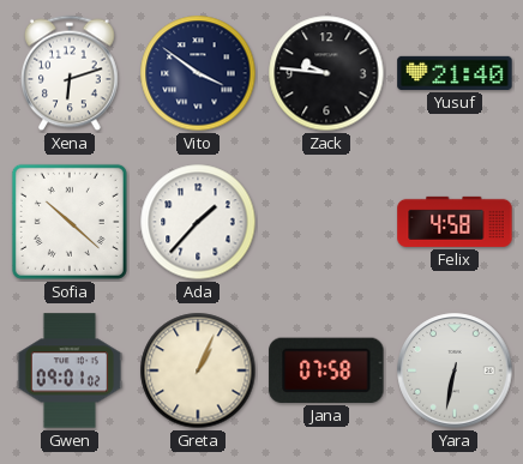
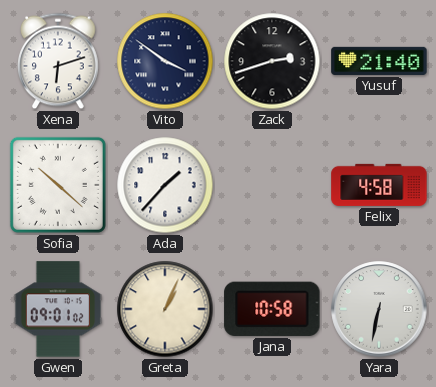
Zack: 9:46 -> 2:42
Jana: 07:58 -> 10:58
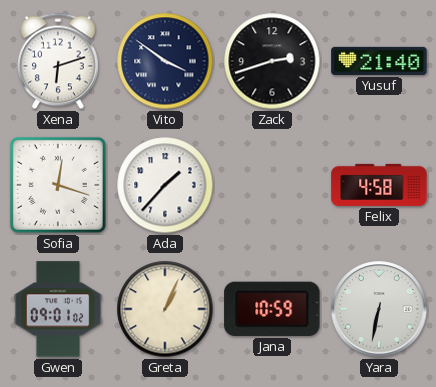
Sofia: 10:22 -> 12:18
Jana: 10:58 -> 10:59
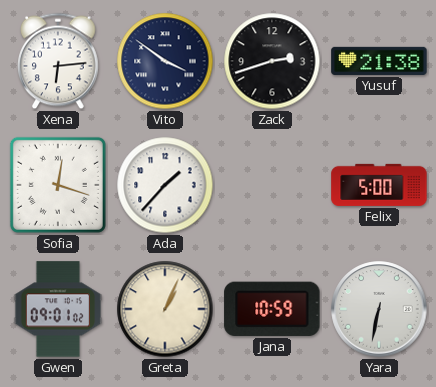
Xena: 6:12 -> 6:14
Yusuf: 21:40 -> 21:38
Felix: 4:58 -> 5:00
